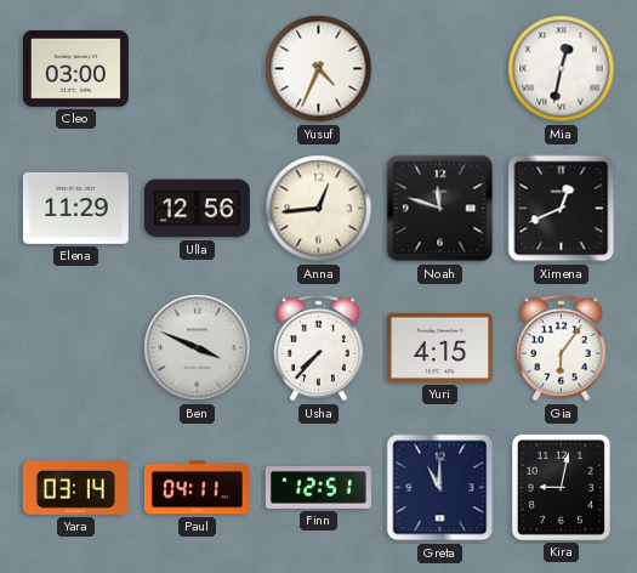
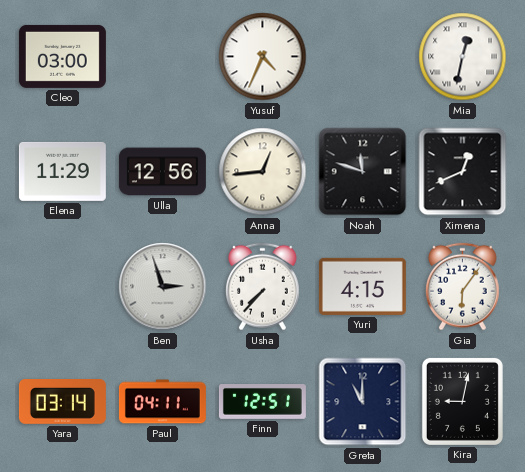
Ben: 3:49 -> 2:57
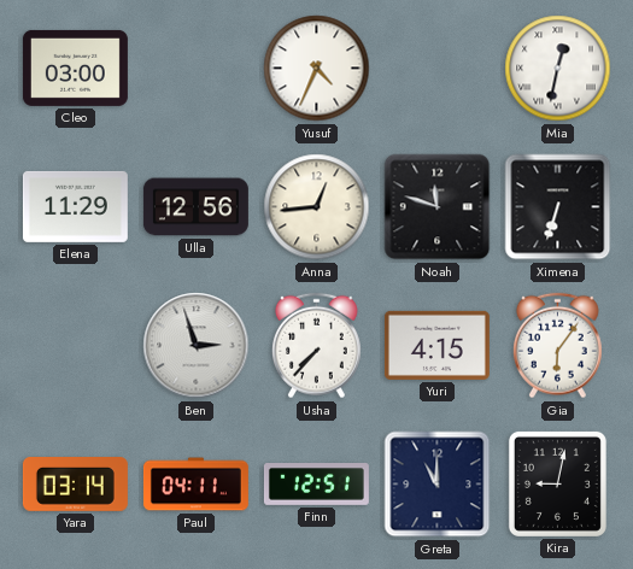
Ximena: 12:41 -> 6:33
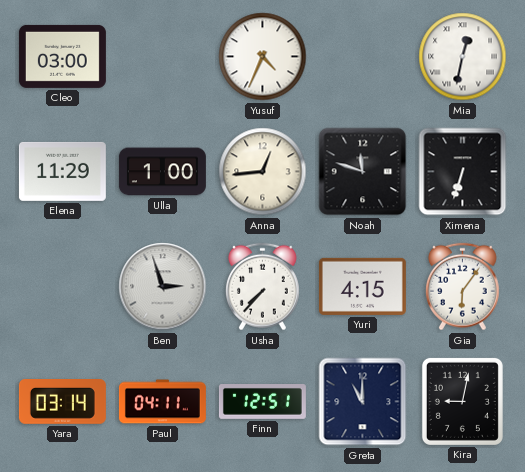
Ulla: 12:56 -> 1:00
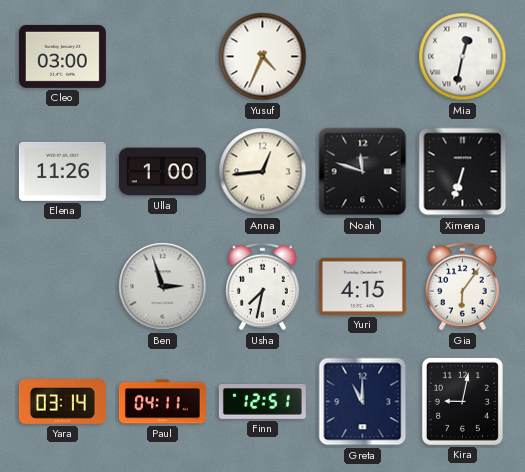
Elena: 11:29 -> 11:26
Usha: 7:37 -> 7:32
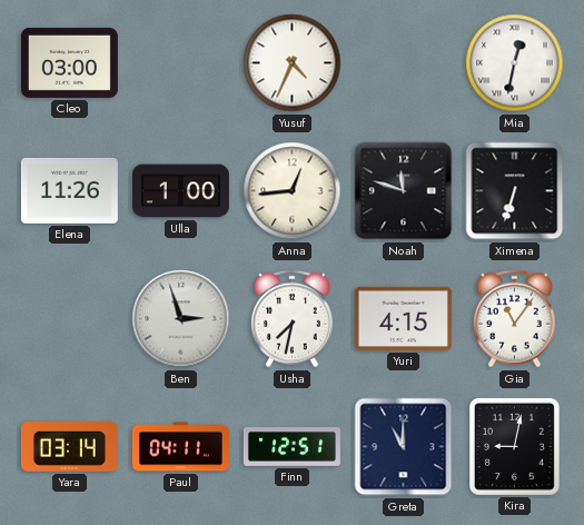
Gia: 6:06 -> 11:06
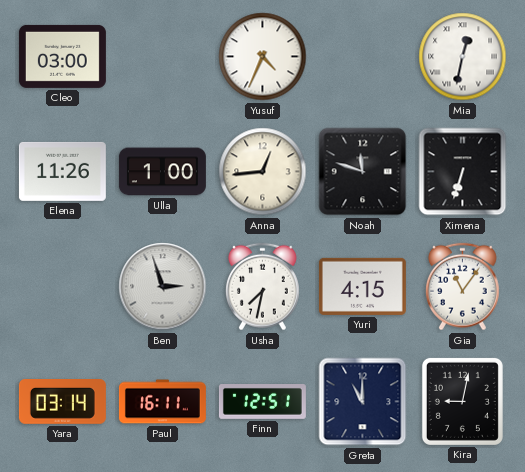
Paul: 04:11 -> 16:11
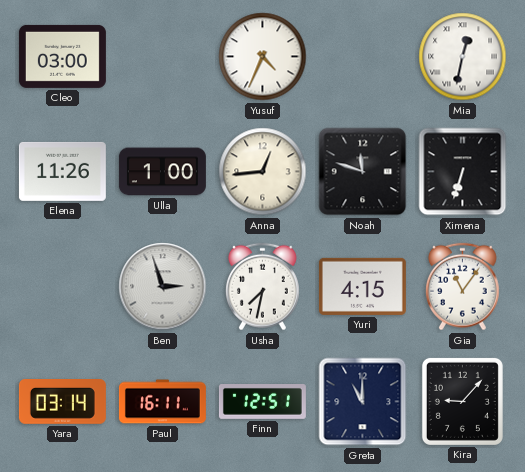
Kira: 9:02 -> 9:07
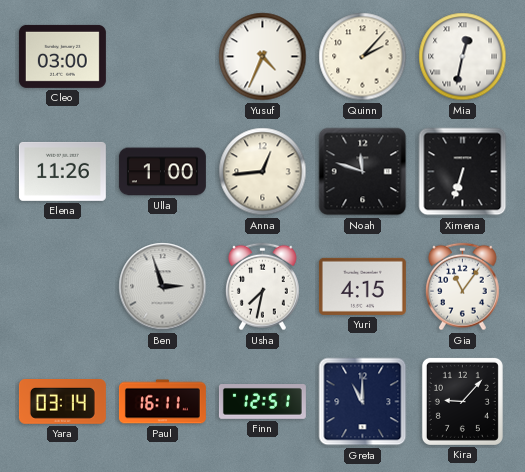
Quinn: none -> 2:07
